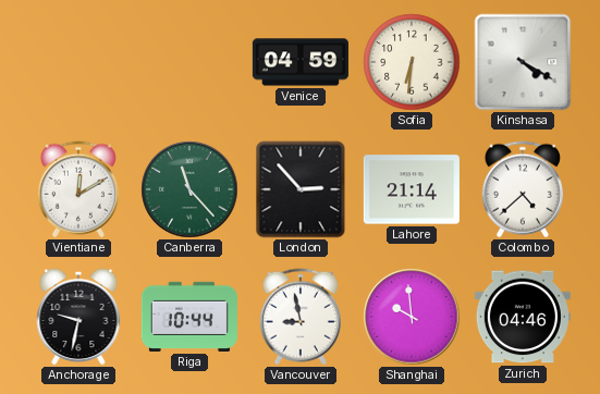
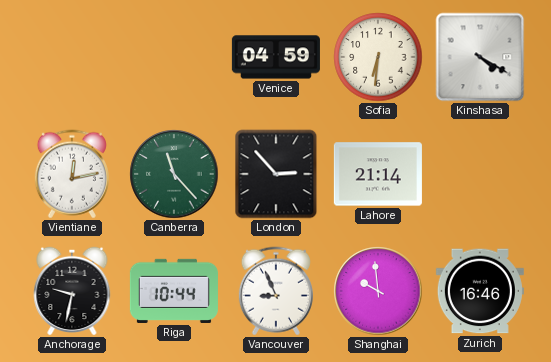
Vientiane: 12:10 -> 12:13
Colombo: 4:38 -> none
Vancouver: 8:58 -> 8:56
Zurich: 04:46 -> 16:46
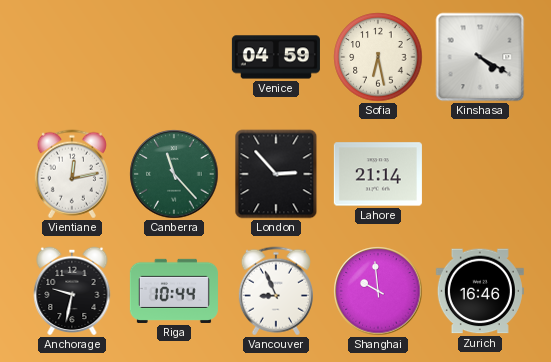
Sofia: 6:31 -> 6:28
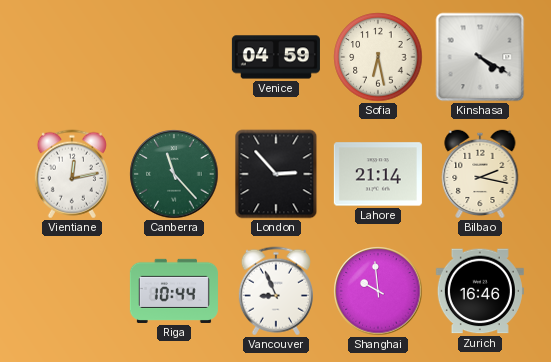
Bilbao: none -> 2:17
Anchorage: 9:32 -> none
